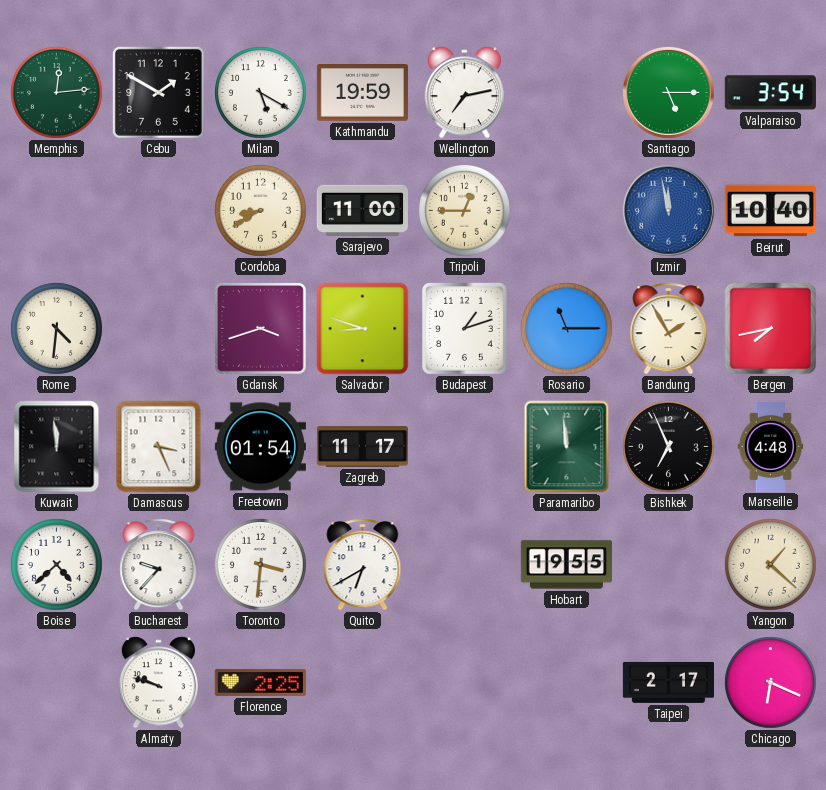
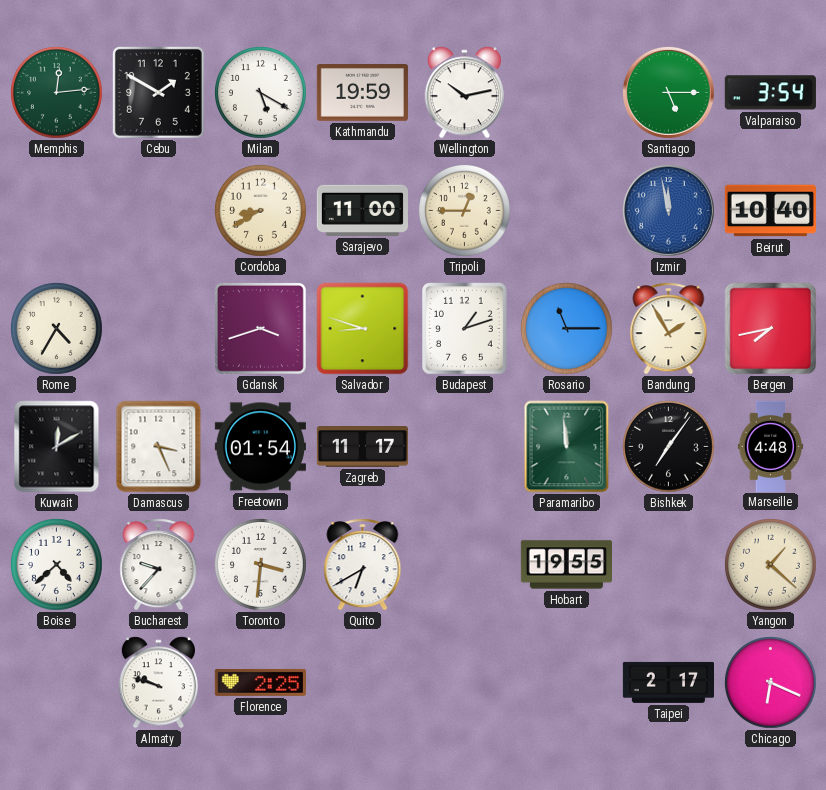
Wellington: 7:13 -> 10:13
Rome: 4:31 -> 4:35
Kuwait: 11:59 -> 12:10
Bishkek: 6:56 -> 7:06
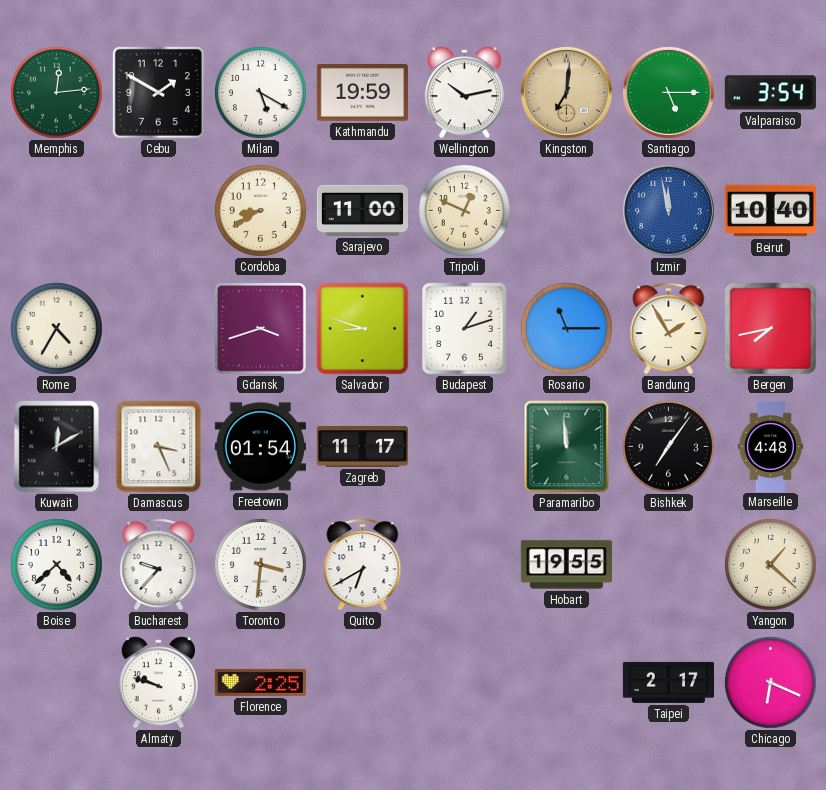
Kingston: none -> 7:01
Tripoli: 12:45 -> 12:49
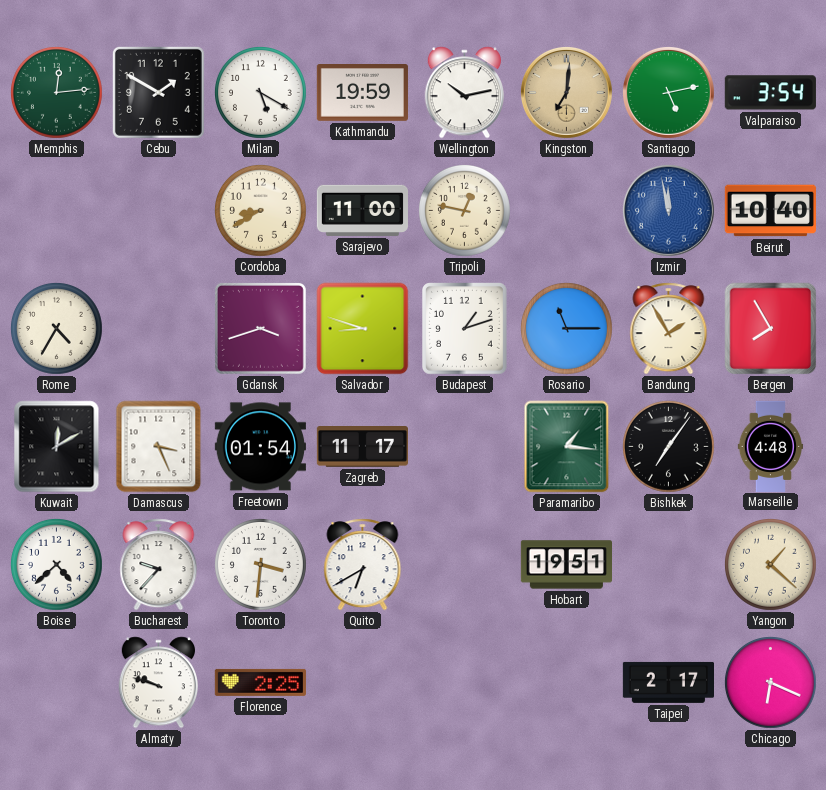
Santiago: 5:15 -> 5:13
Tripoli: 12:49 -> 12:47
Bergen: 7:43 -> 7:55
Paramaribo: 11:59 -> 1:16
Hobart: 19:55 -> 19:51
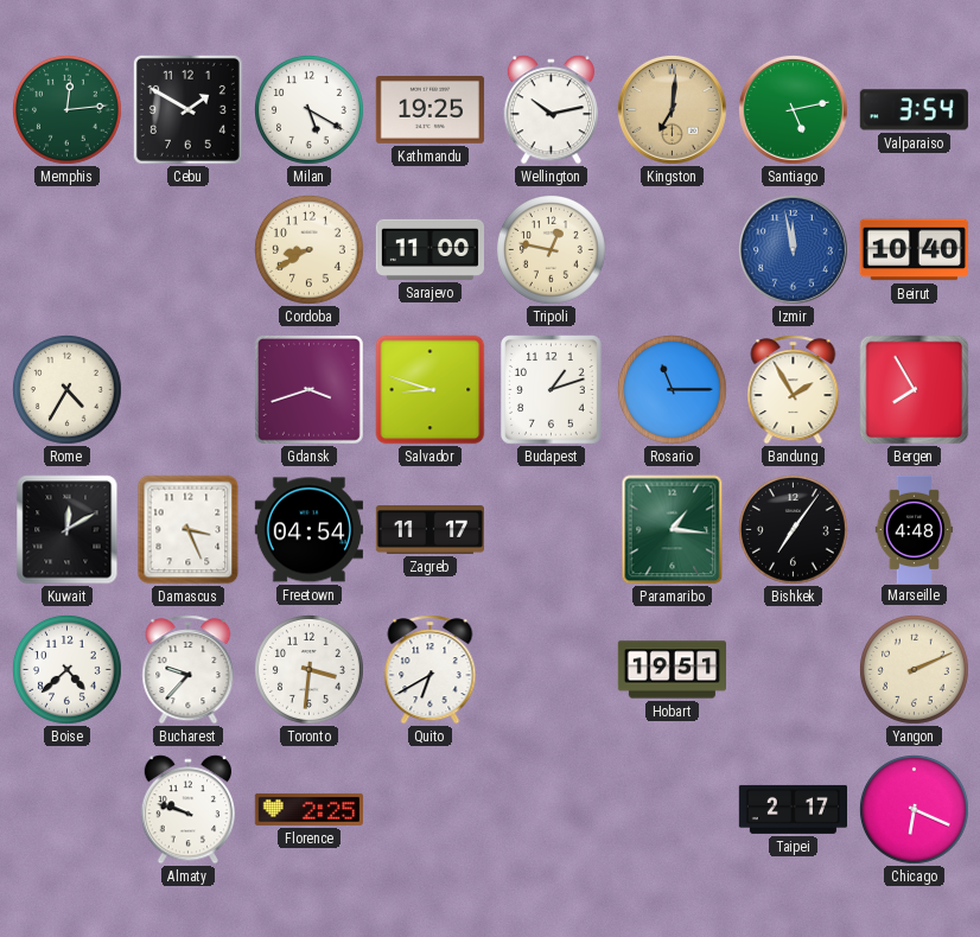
Kathmandu: 19:59 -> 19:25
Freetown: 01:54 -> 04:54
Yangon: 1:22 -> 2:11
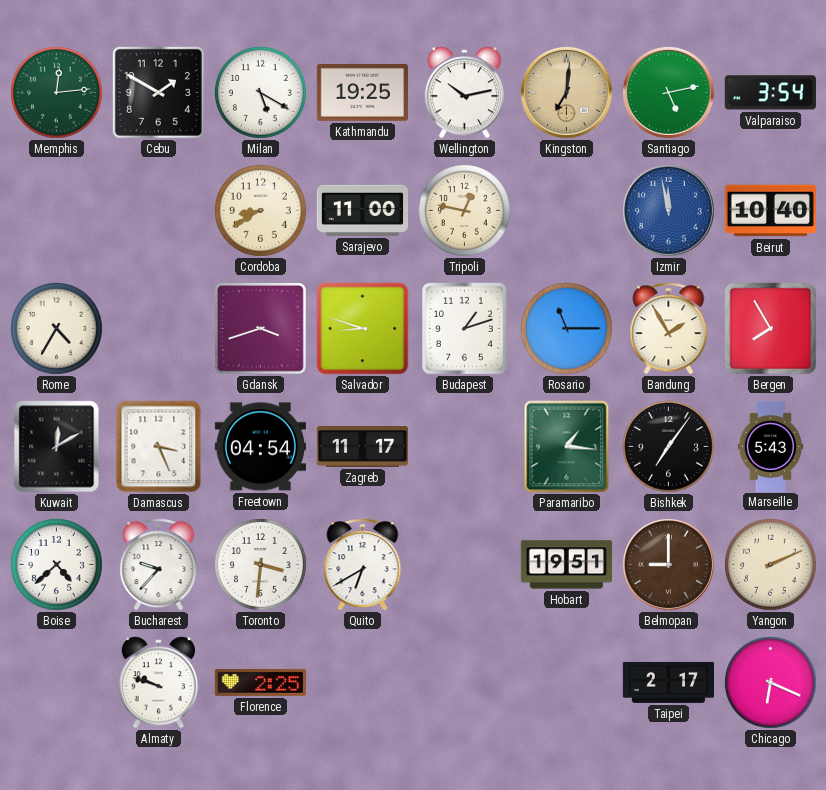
Marseille: 4:48 -> 5:43
Belmopan: none -> 9:00
